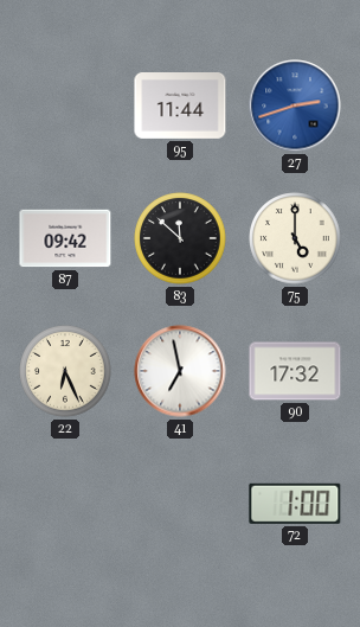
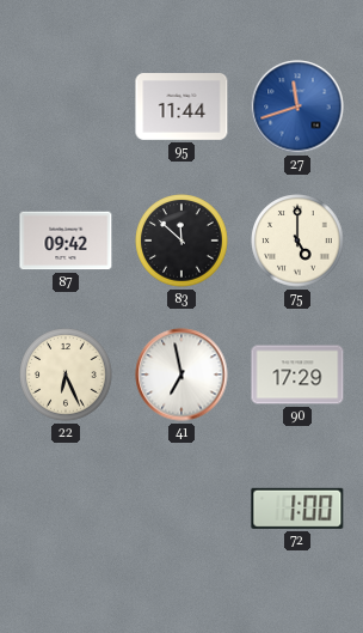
27: 2:42 -> 11:42
90: 17:32 -> 17:29
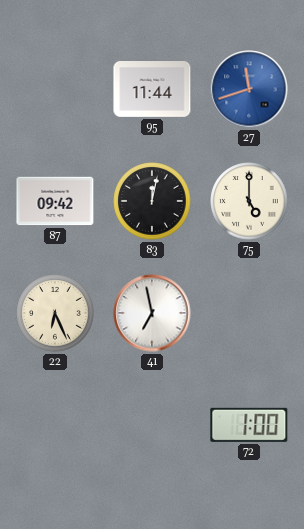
83: 11:52 -> 12:02
90: 17:29 -> none
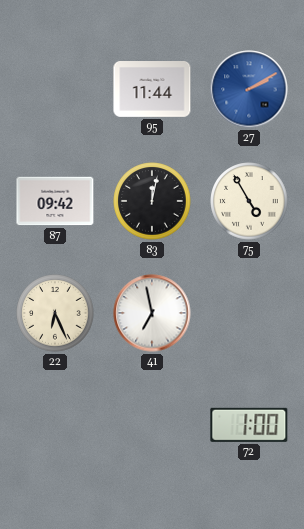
27: 11:42 -> 2:10
75: 5:00 -> 4:55
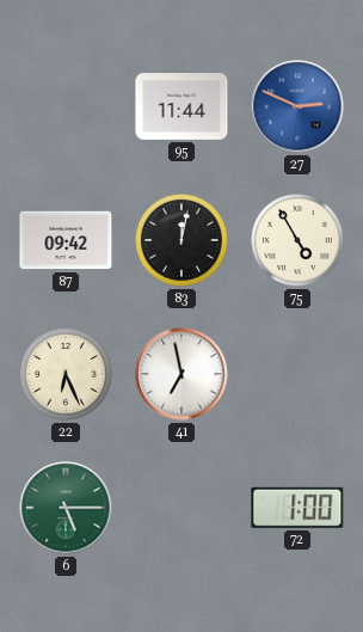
27: 2:10 -> 2:49
6: none -> 5:15
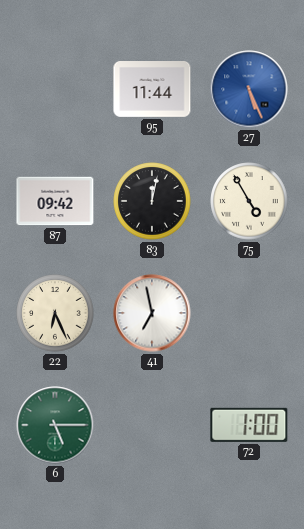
27: 2:49 -> 5:26
